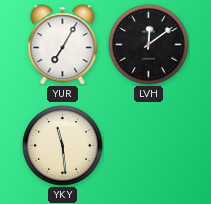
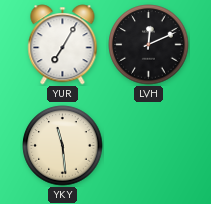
LVH: 12:09 -> 12:11
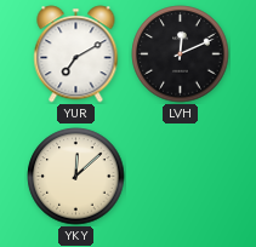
YUR: 7:05 -> 7:10
YKY: 11:29 -> 12:08
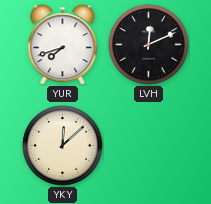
YUR: 7:10 -> 7:42
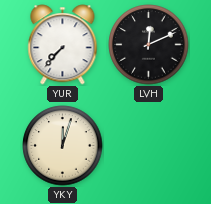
YUR: 7:42 -> 7:37
YKY: 12:08 -> 12:03
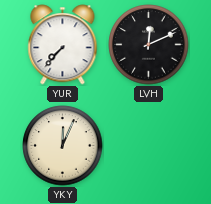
YKY: 12:03 -> 12:04
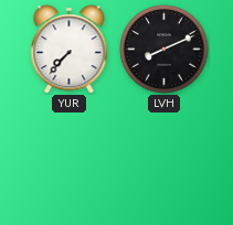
LVH: 12:11 -> 8:11
YKY: 12:04 -> none
